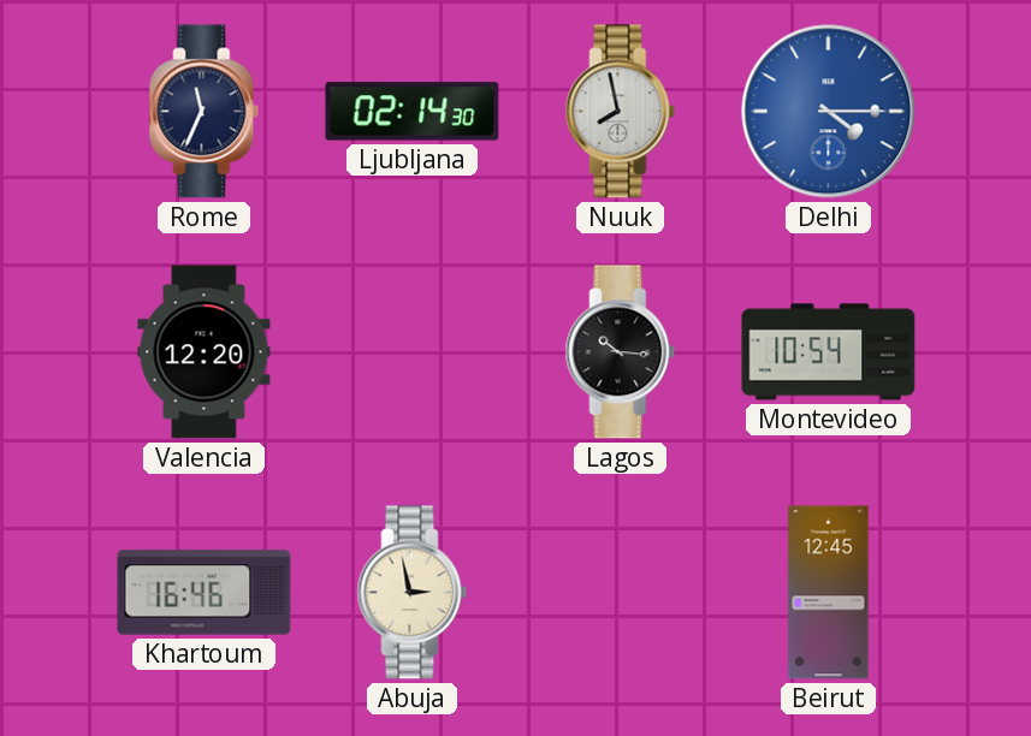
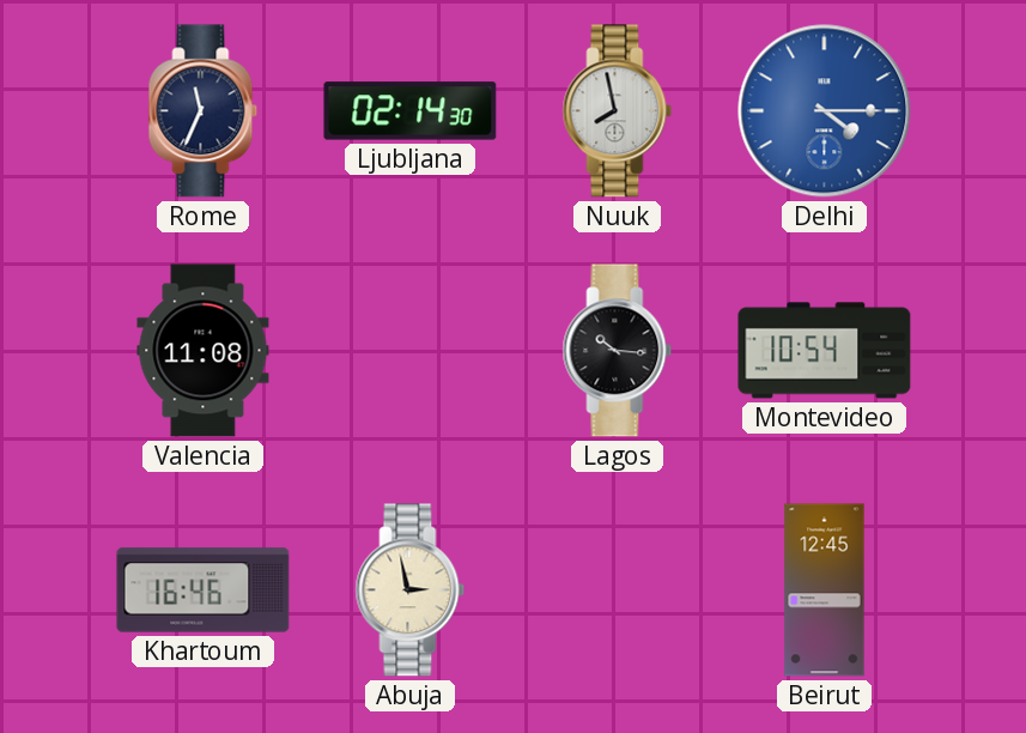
Valencia: 12:20 -> 11:08
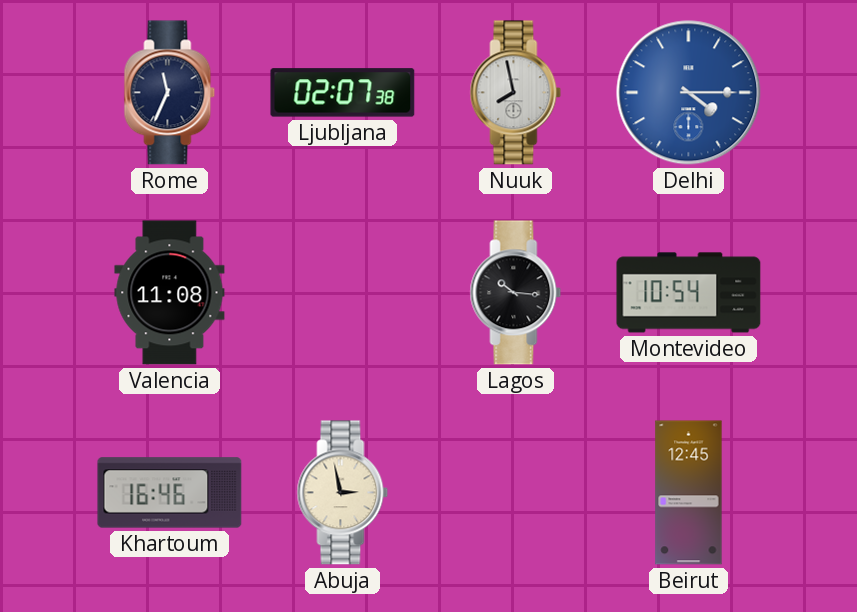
Ljubljana: 02:14 -> 02:07
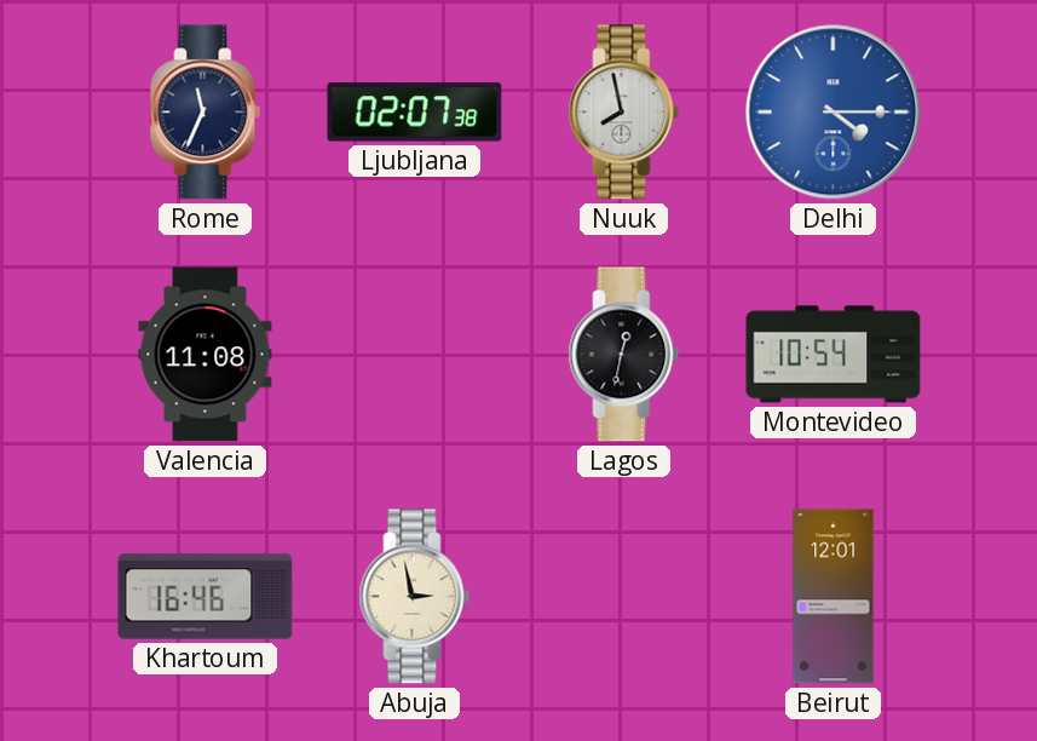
Lagos: 10:16 -> 12:32
Beirut: 12:45 -> 12:01
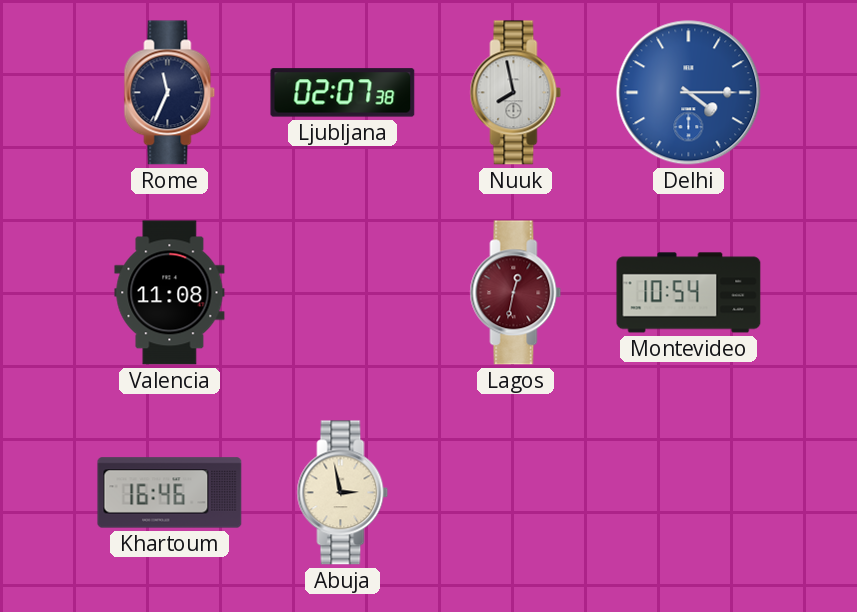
Lagos dial: black -> burgundy
Beirut: 12:01 -> none
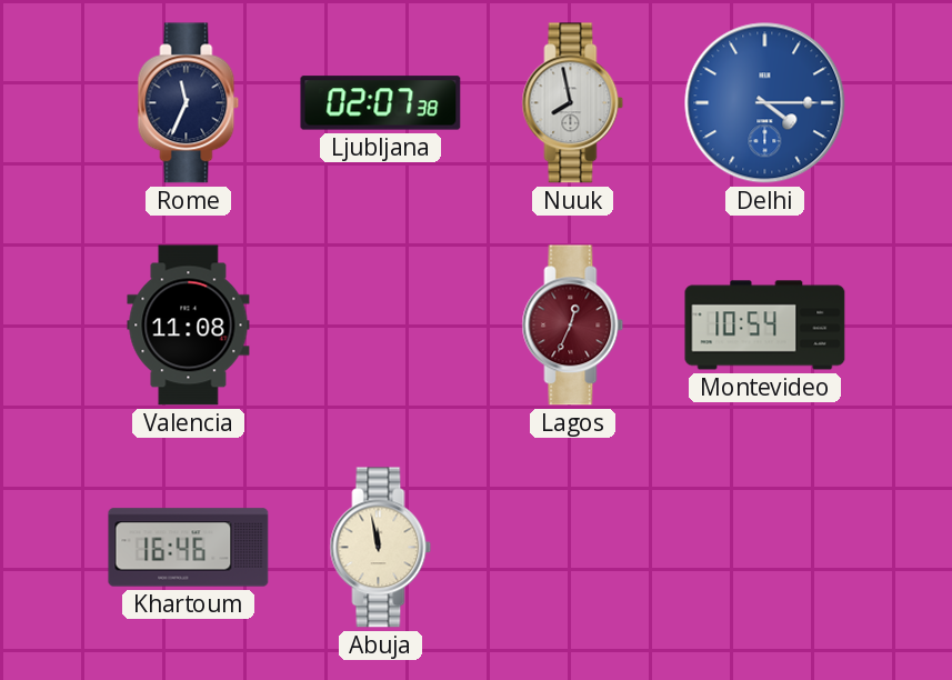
Lagos: 12:32 -> 12:34
Abuja: 2:58 -> 11:58
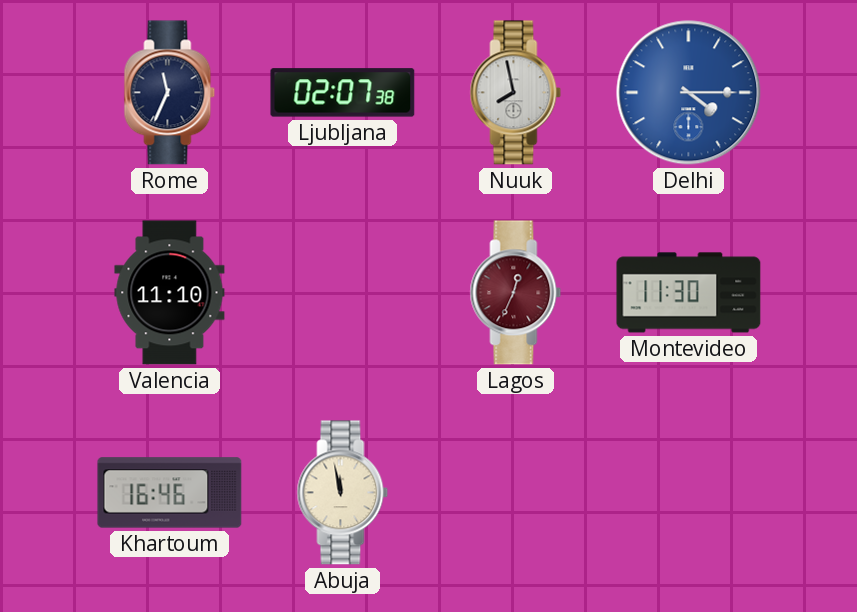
Valencia: 11:08 -> 11:10
Montevideo: 10:54 -> 11:30
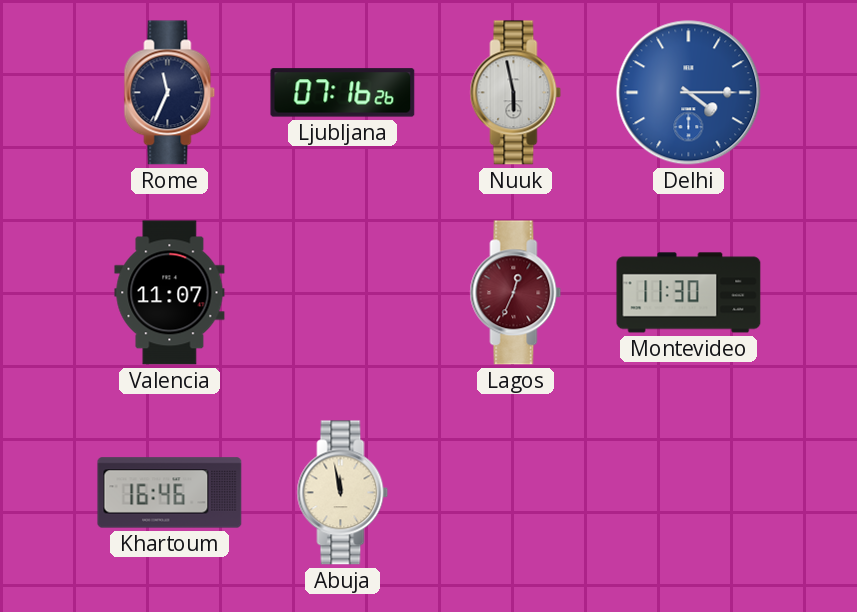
Ljubljana: 02:07 -> 07:16
Nuuk: 7:58 -> 5:58
Valencia: 11:10 -> 11:07
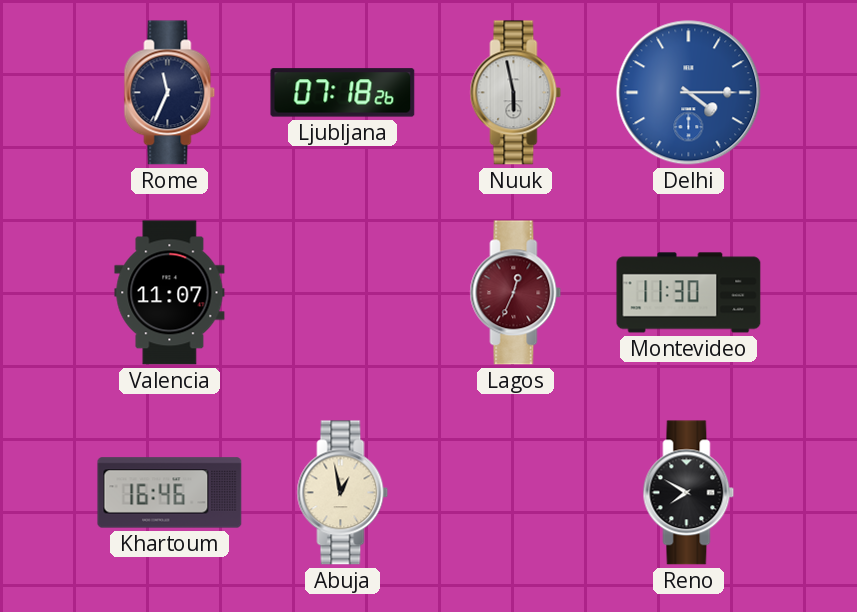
Ljubljana: 07:16 -> 07:18
Abuja: 11:58 -> 12:58
Reno: none -> 7:50
